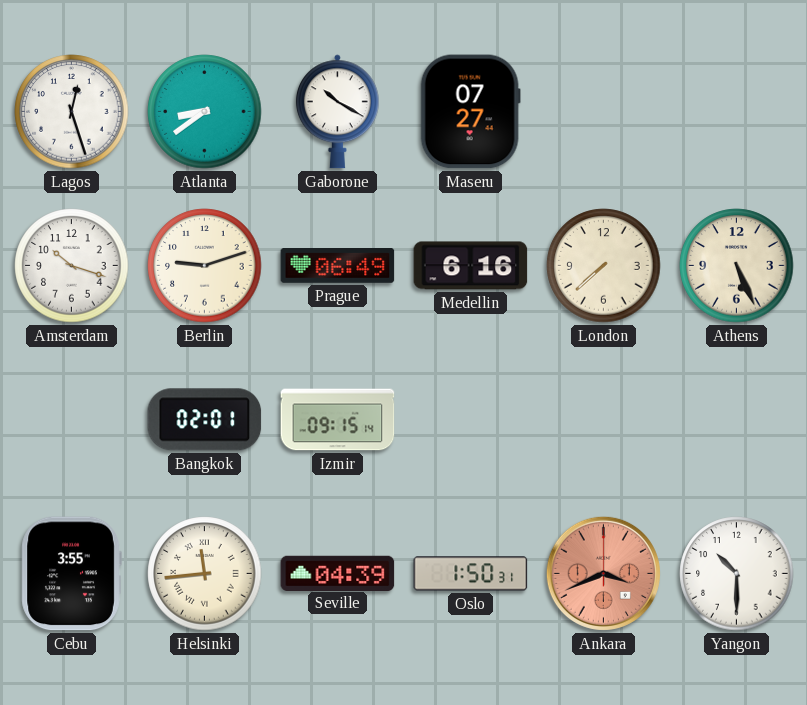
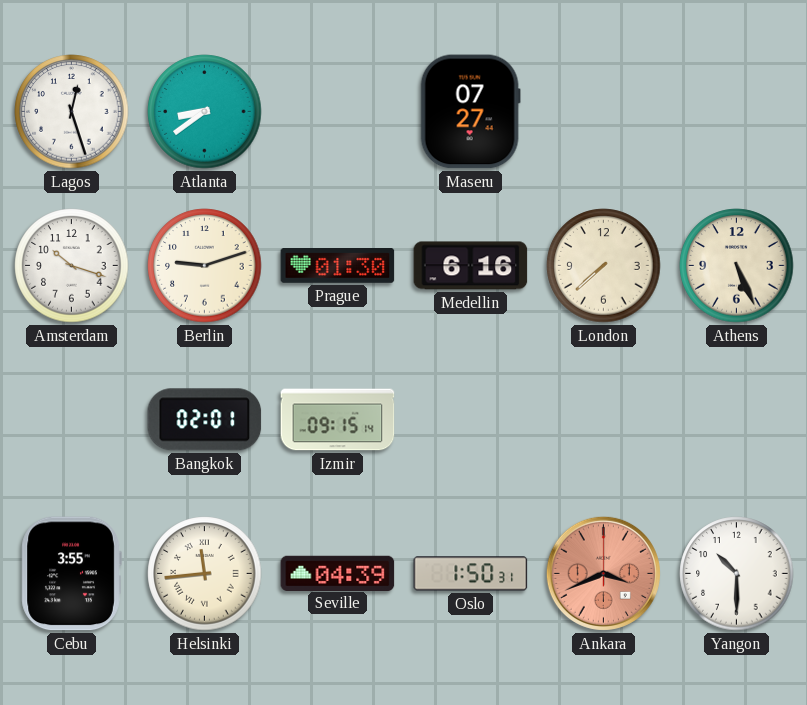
Gaborone: 10:20 -> none
Prague: 06:49 -> 01:30
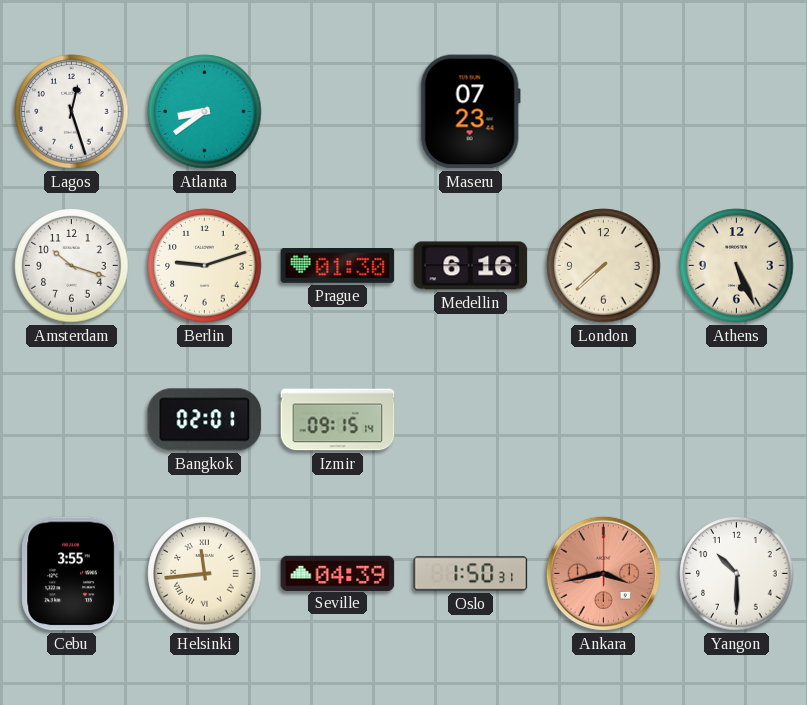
Maseru: 07:27 -> 07:23
Ankara: 3:41 -> 3:43
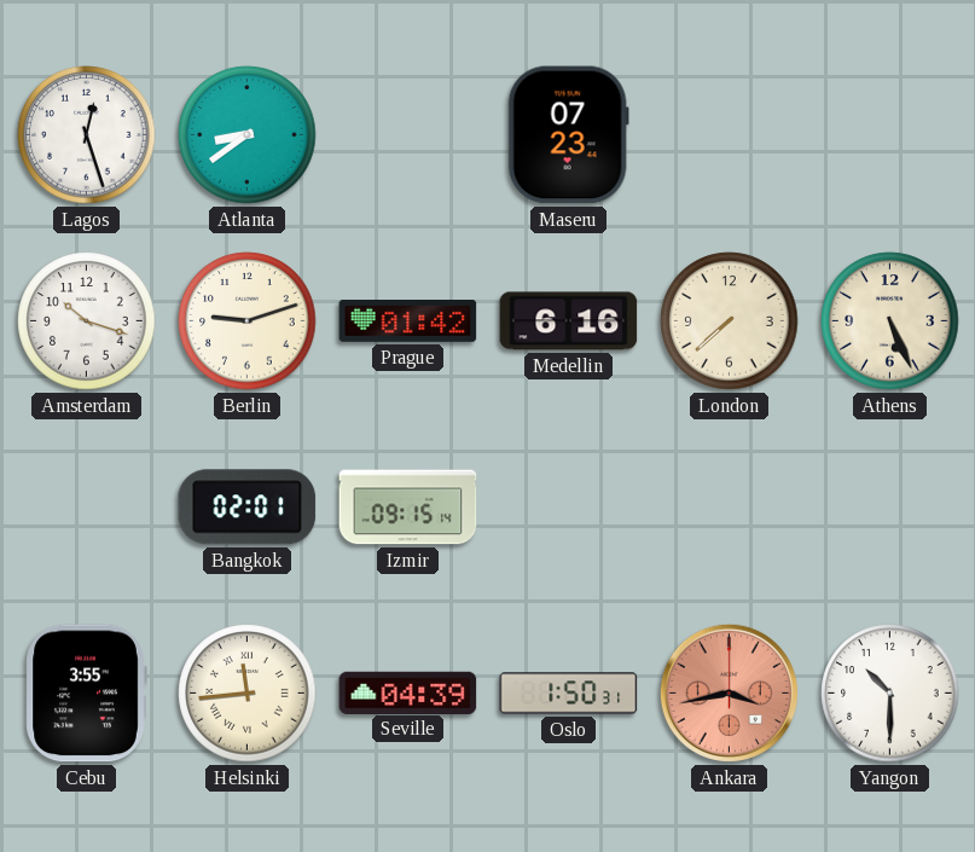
Prague: 01:30 -> 01:42
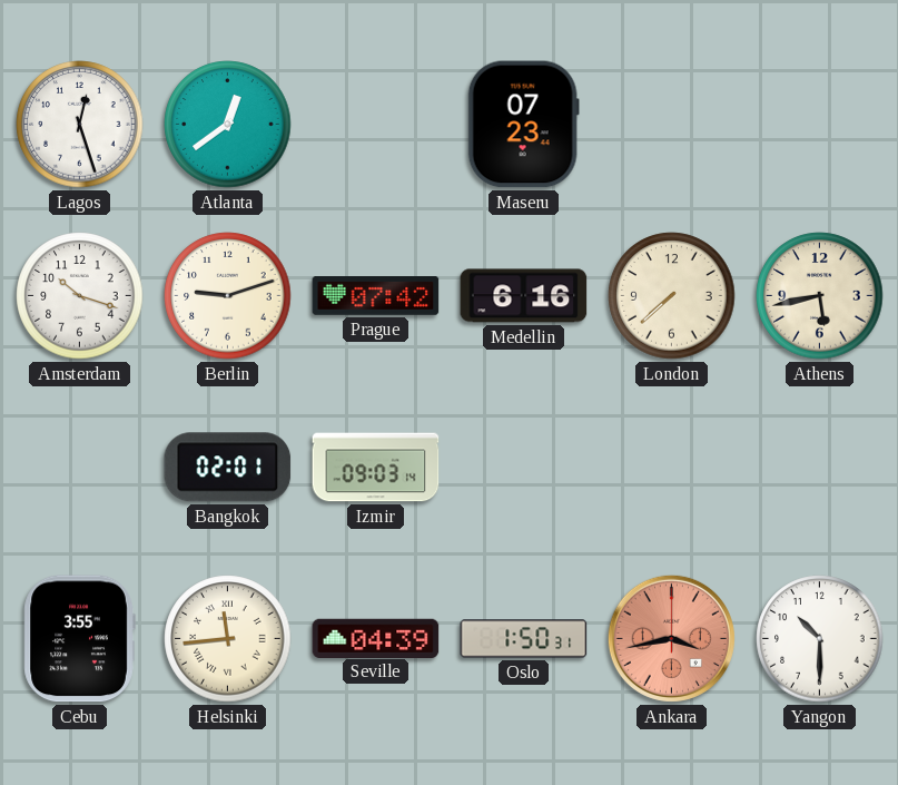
Atlanta: 8:39 -> 12:39
Prague: 01:42 -> 07:42
Athens: 5:26 -> 5:43
Izmir: 09:15 -> 09:03
